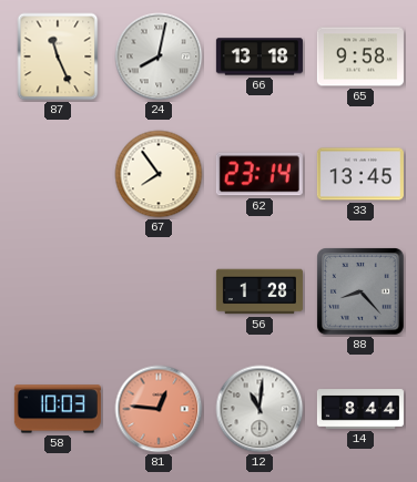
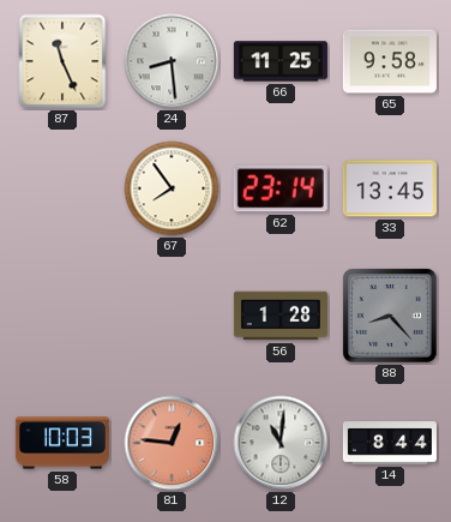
24: 8:02 -> 8:29
66: 13:18 -> 11:25
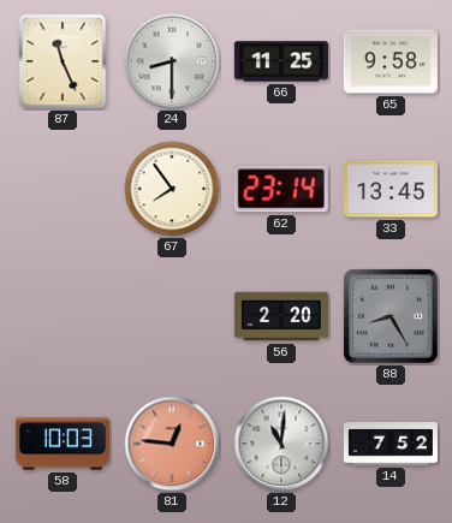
24: 8:29 -> 8:30
56: 1:28 -> 2:20
88: 8:23 -> 8:25
14: 8:44 -> 7:52
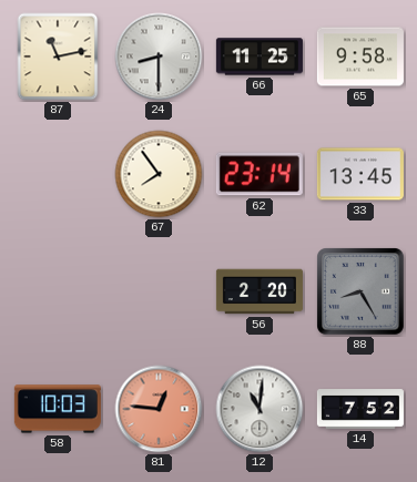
87: 11:26 -> 11:13
